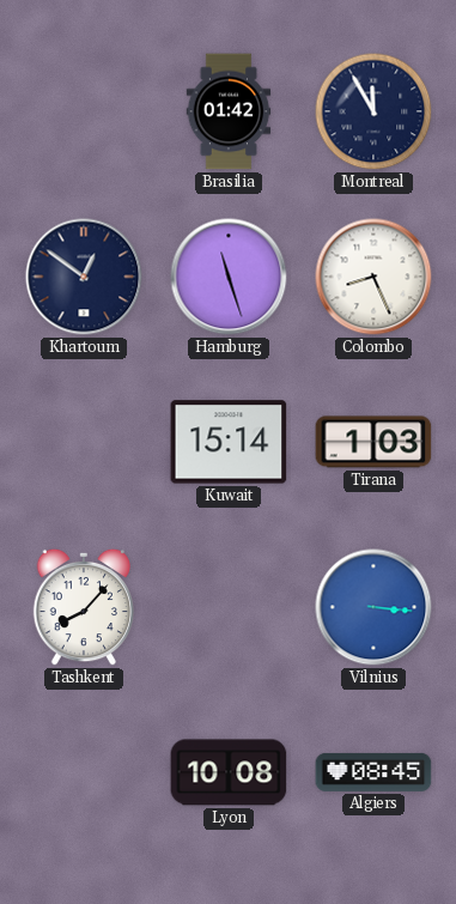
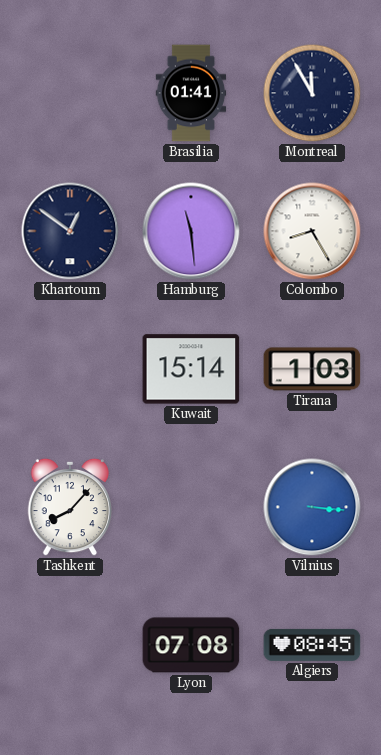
Brasilia: 01:42 -> 01:41
Hamburg: 11:27 -> 11:29
Colombo: 8:26 -> 8:25
Lyon: 10:08 -> 07:08
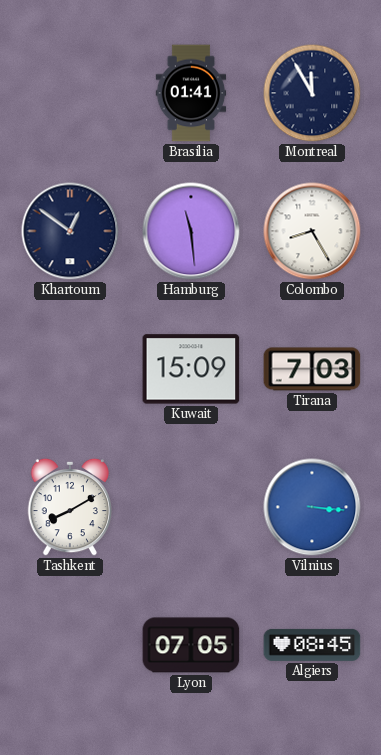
Kuwait: 15:14 -> 15:09
Tirana: 1:03 -> 7:03
Tashkent: 8:07 -> 8:10
Lyon: 07:08 -> 07:05
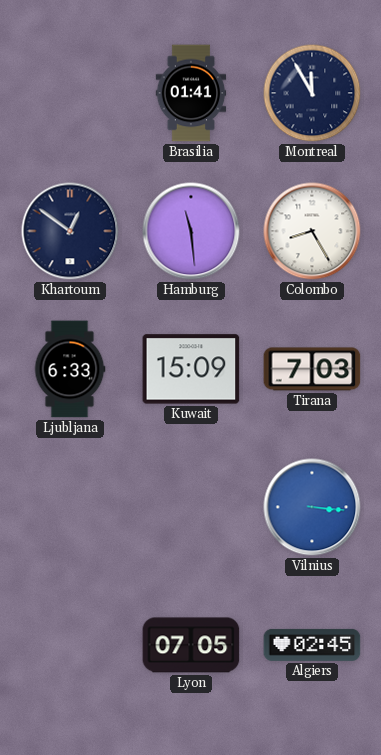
Ljubljana: none -> 6:33
Tashkent: 8:10 -> none
Algiers: 08:45 -> 02:45
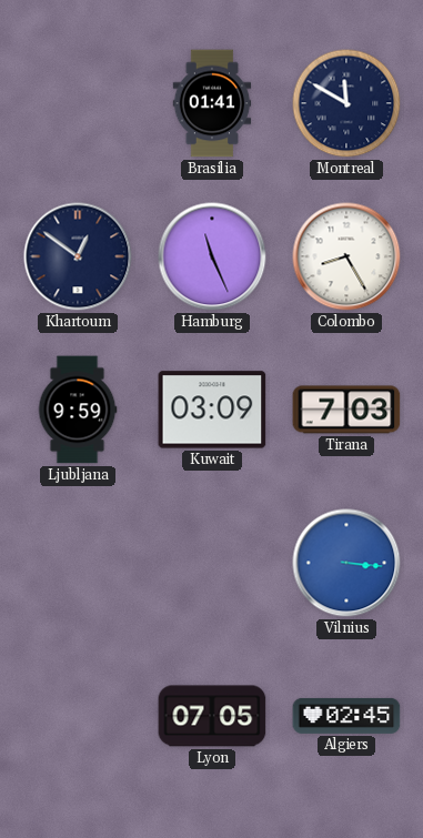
Montreal: 11:55 -> 11:50
Hamburg: 11:29 -> 11:26
Ljubljana: 6:33 -> 9:59
Kuwait: 15:09 -> 03:09
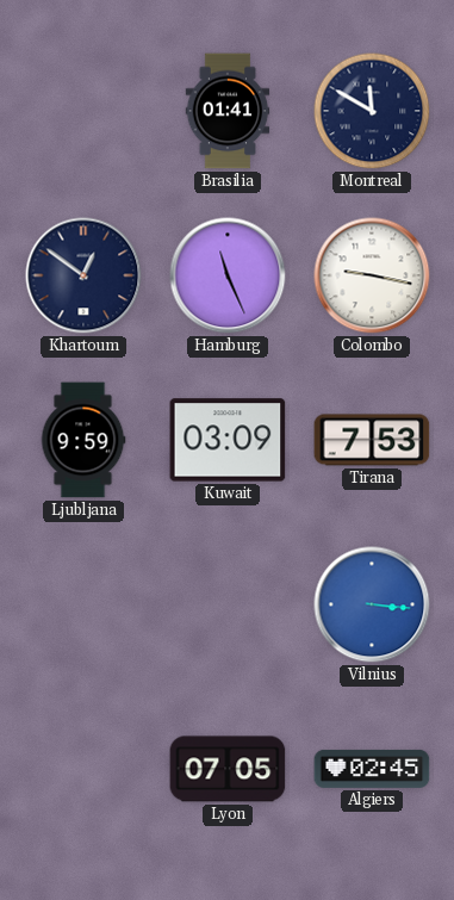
Colombo: 8:25 -> 9:17
Tirana: 7:03 -> 7:53
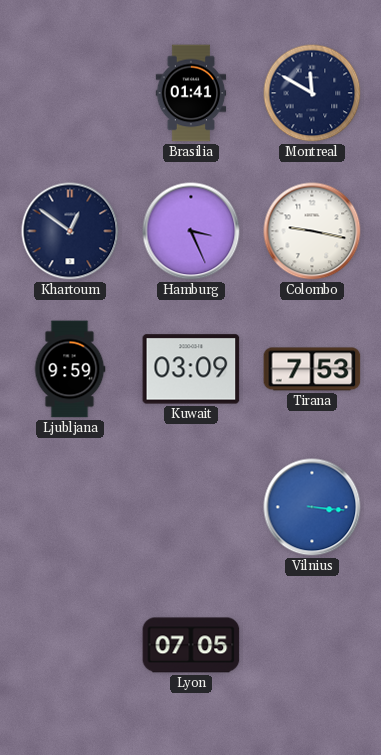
Hamburg: 11:26 -> 3:26
Algiers: 02:45 -> none
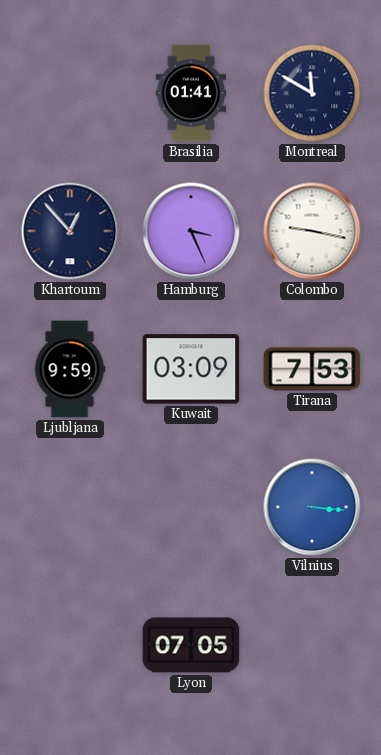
Khartoum: 12:51 -> 12:53
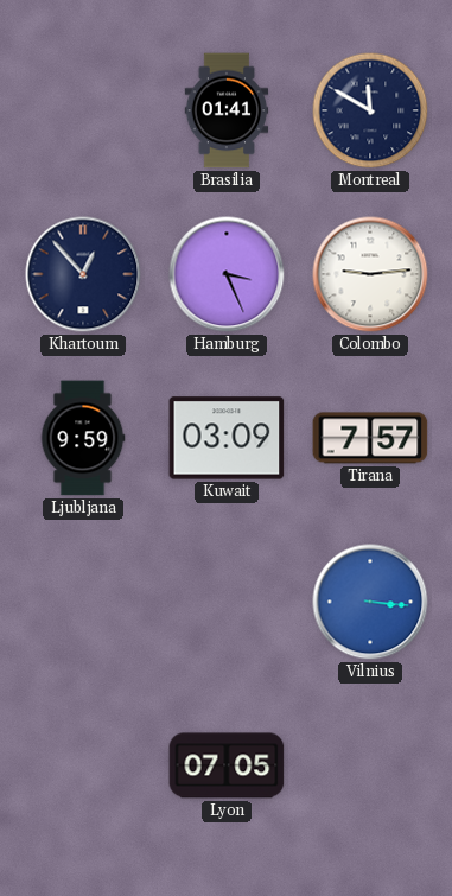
Colombo: 9:17 -> 9:14
Tirana: 7:53 -> 7:57
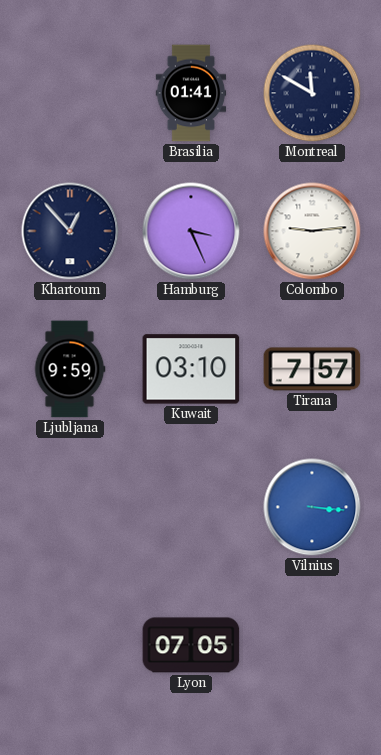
Kuwait: 03:09 -> 03:10
